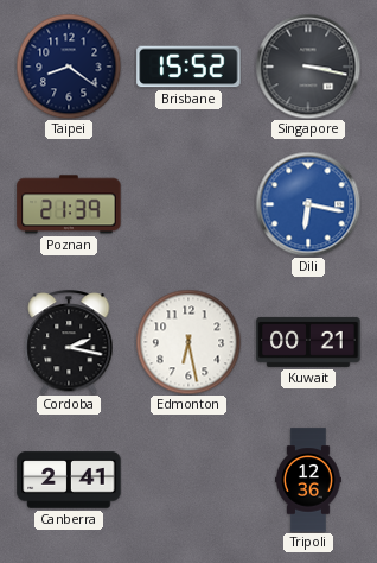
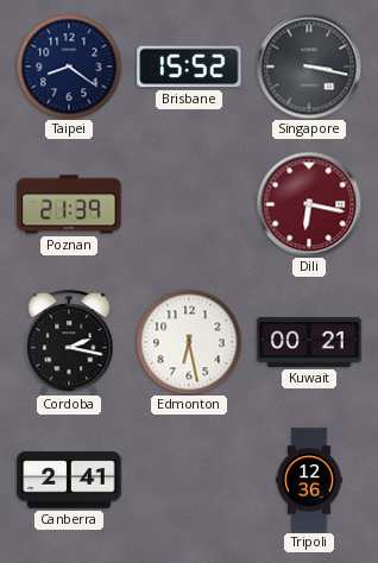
Dili dial: blue -> burgundy
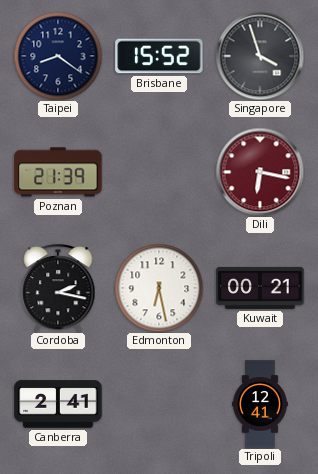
Singapore: 3:17 -> 3:57
Tripoli: 12:36 -> 12:41
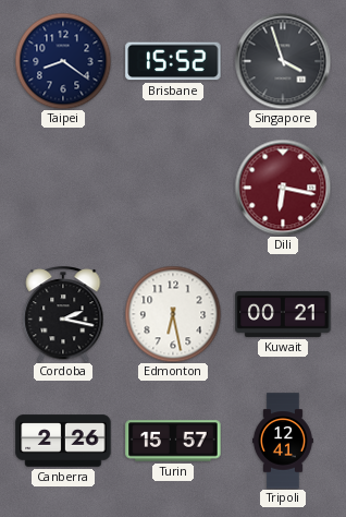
Poznan: 21:39 -> none
Canberra: 2:41 -> 2:26
Turin: none -> 15:57
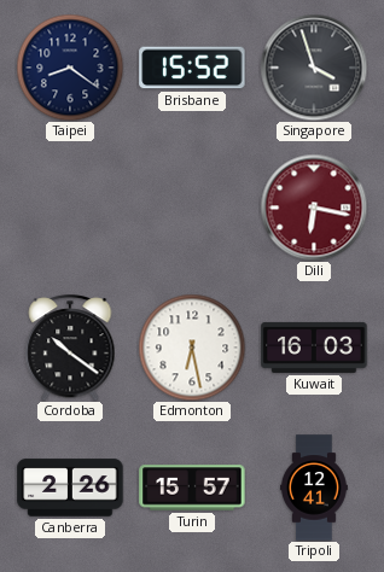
Cordoba: 2:17 -> 10:21
Kuwait: 00:21 -> 16:03
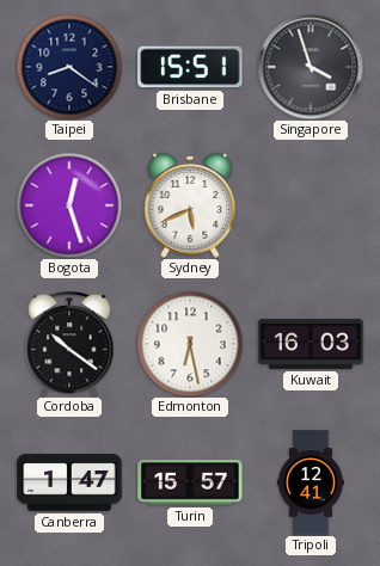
Brisbane: 15:52 -> 15:51
Bogota: none -> 12:27
Sydney: none -> 5:41
Dili: 6:17 -> none
Canberra: 2:26 -> 1:47
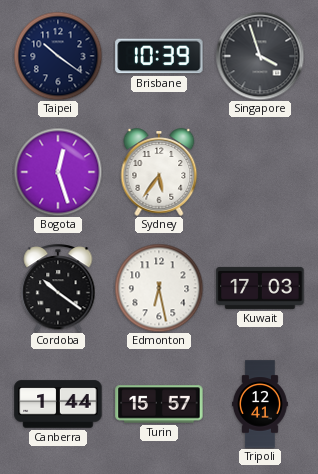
Taipei: 8:21 -> 10:21
Brisbane: 15:51 -> 10:39
Sydney: 5:41 -> 5:36
Kuwait: 16:03 -> 17:03
Canberra: 1:47 -> 1:44
